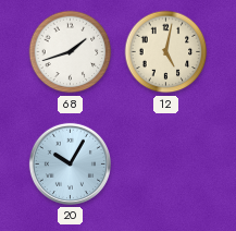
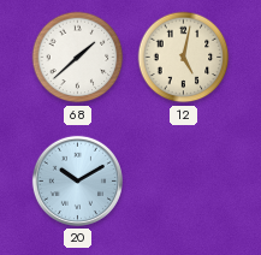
68: 1:42 -> 1:38
20: 10:05 -> 10:10
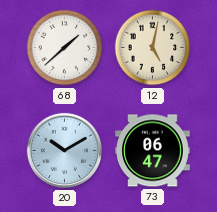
73: none -> 06:47
